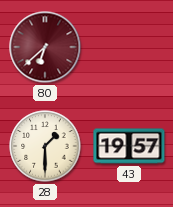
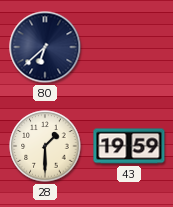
80 dial: burgundy -> navy
43: 19:57 -> 19:59
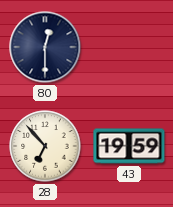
80: 6:38 -> 12:30
28: 1:30 -> 6:53
